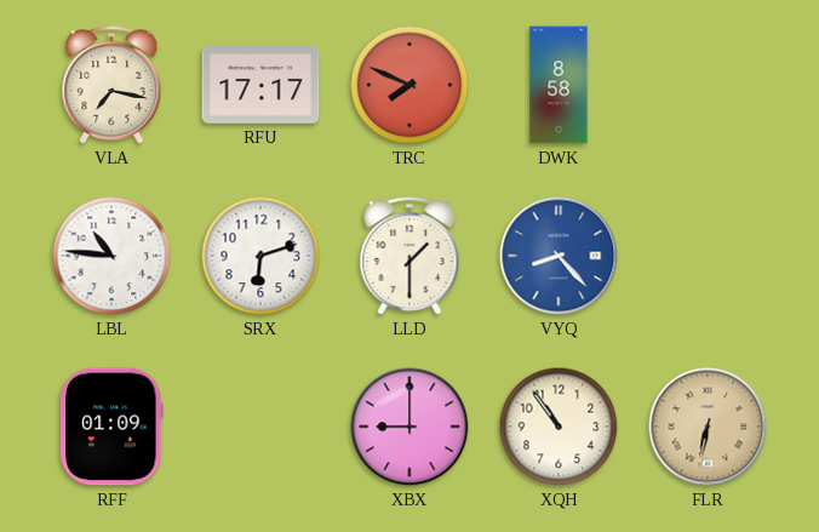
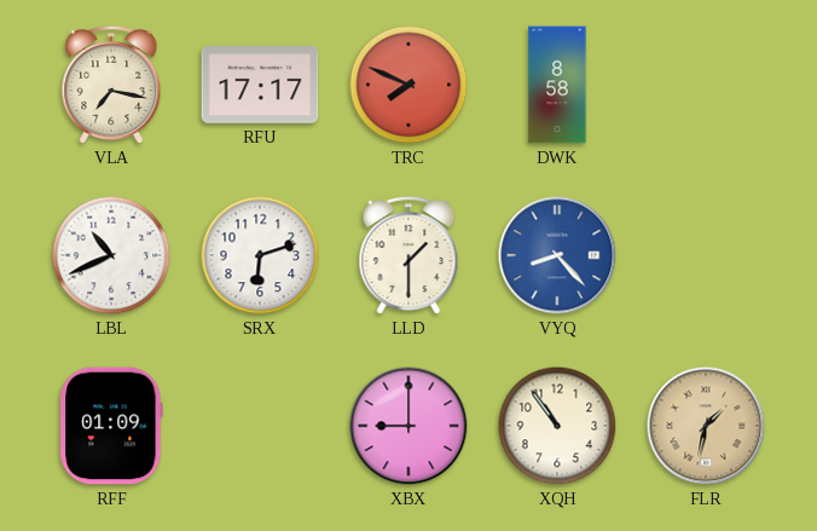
LBL: 10:46 -> 10:41
FLR: 6:32 -> 1:32
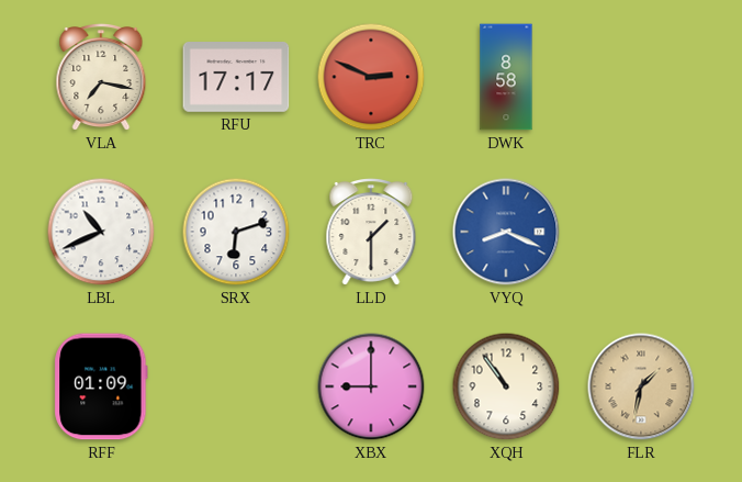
TRC: 7:49 -> 2:49
VYQ: 8:23 -> 8:19
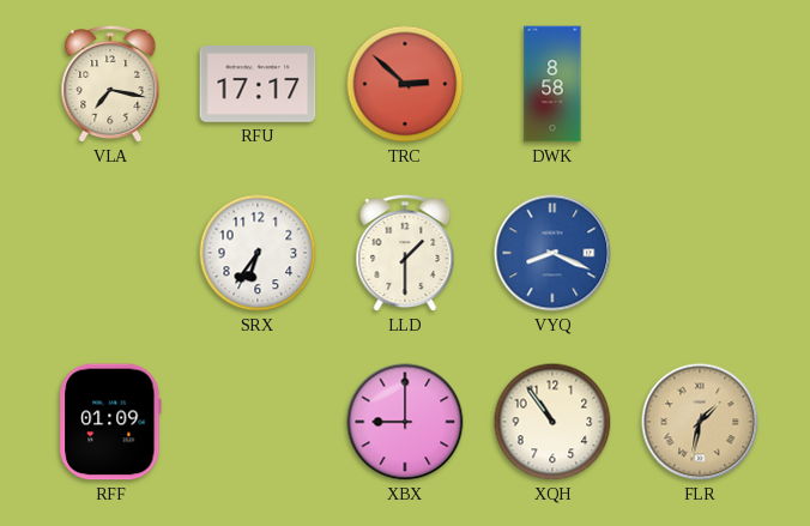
TRC: 2:49 -> 2:52
LBL: 10:41 -> none
SRX: 6:12 -> 6:36
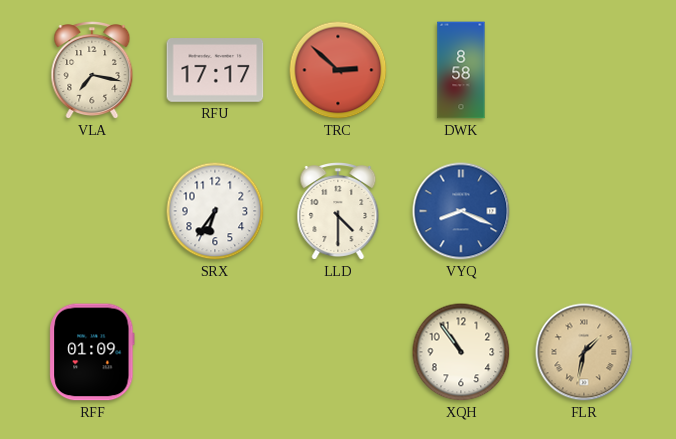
LLD: 1:30 -> 4:30
XBX: 9:00 -> none
